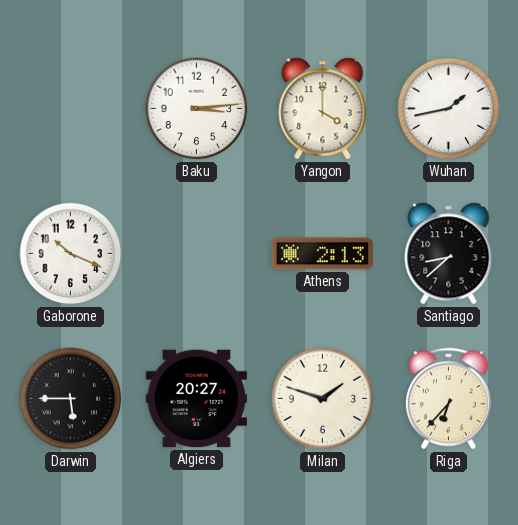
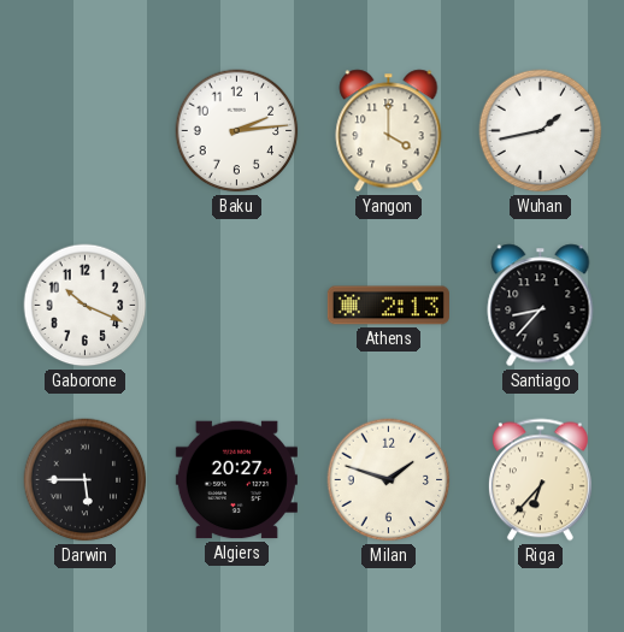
Baku: 3:14 -> 2:14
Santiago: 8:38 -> 8:37
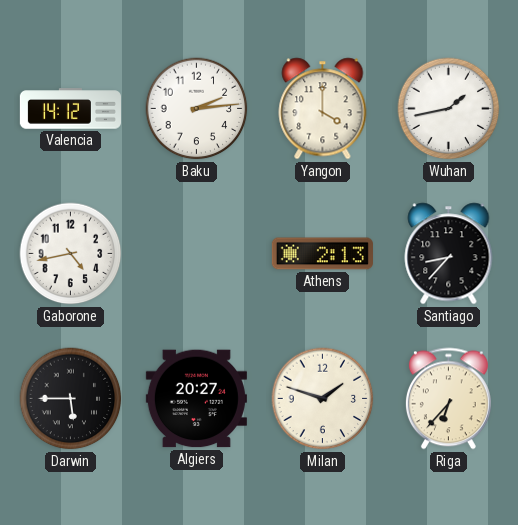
Valencia: none -> 14:12
Gaborone: 10:19 -> 4:43
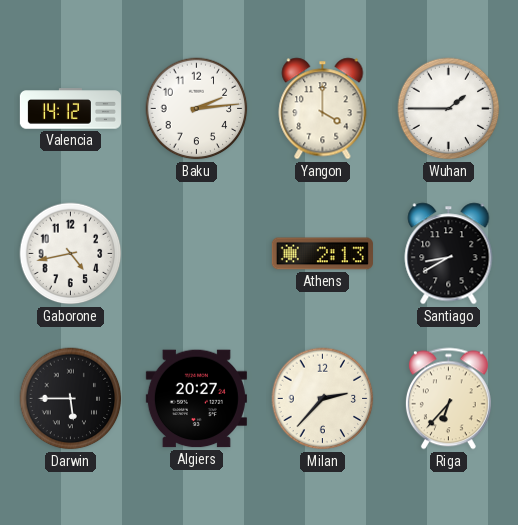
Wuhan: 1:43 -> 1:45
Santiago: 8:37 -> 8:40
Milan: 1:48 -> 2:37
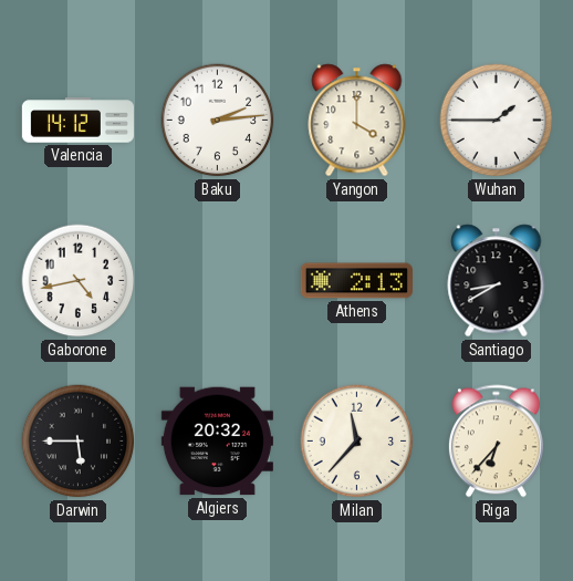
Algiers: 20:27 -> 20:32
Milan: 2:37 -> 11:37
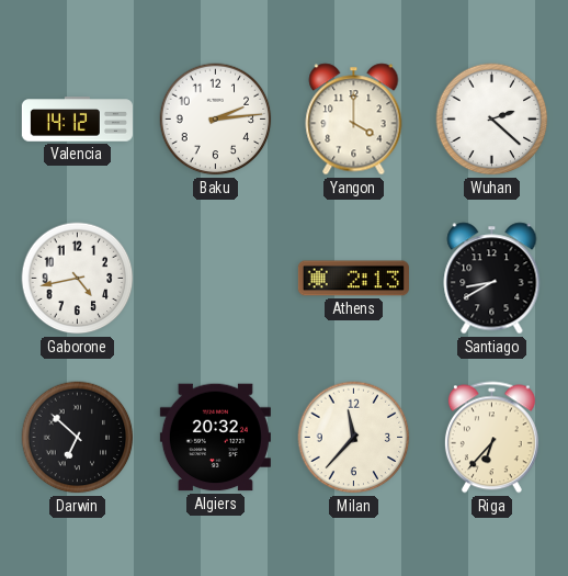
Wuhan: 1:45 -> 2:22
Darwin: 5:45 -> 6:52
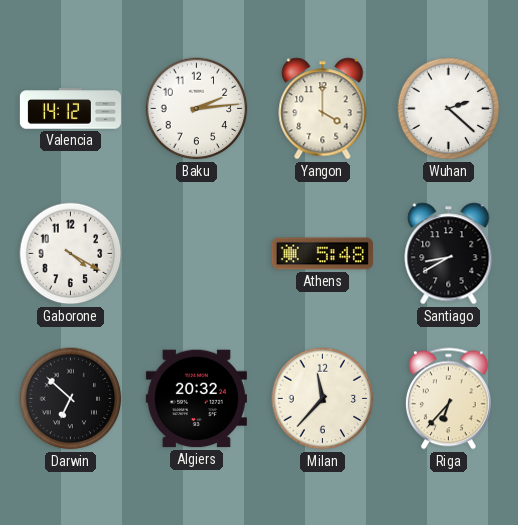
Gaborone: 4:43 -> 4:20
Athens: 2:13 -> 5:48
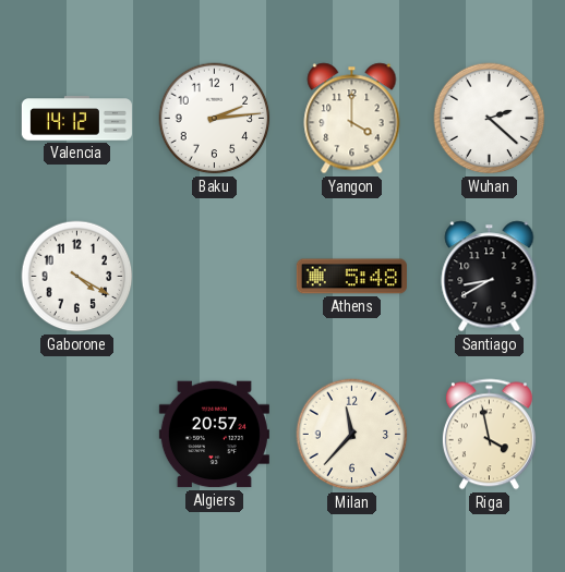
Darwin: 6:52 -> none
Algiers: 20:32 -> 20:57
Riga: 6:37 -> 3:58
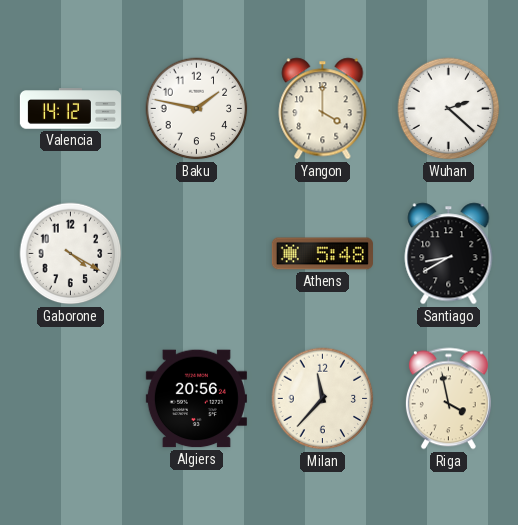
Baku: 2:14 -> 1:47
Algiers: 20:57 -> 20:56
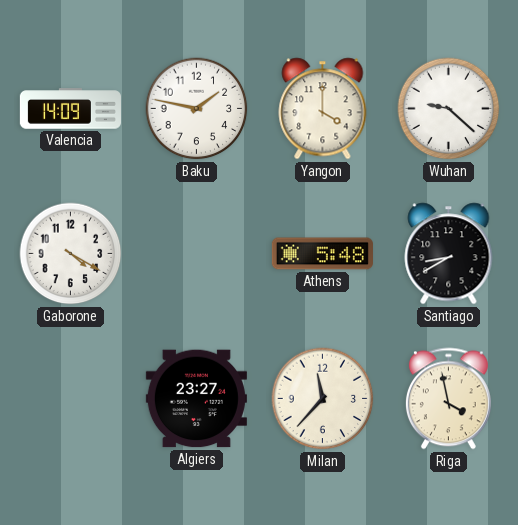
Valencia: 14:12 -> 14:09
Wuhan: 2:22 -> 9:22
Algiers: 20:56 -> 23:27
